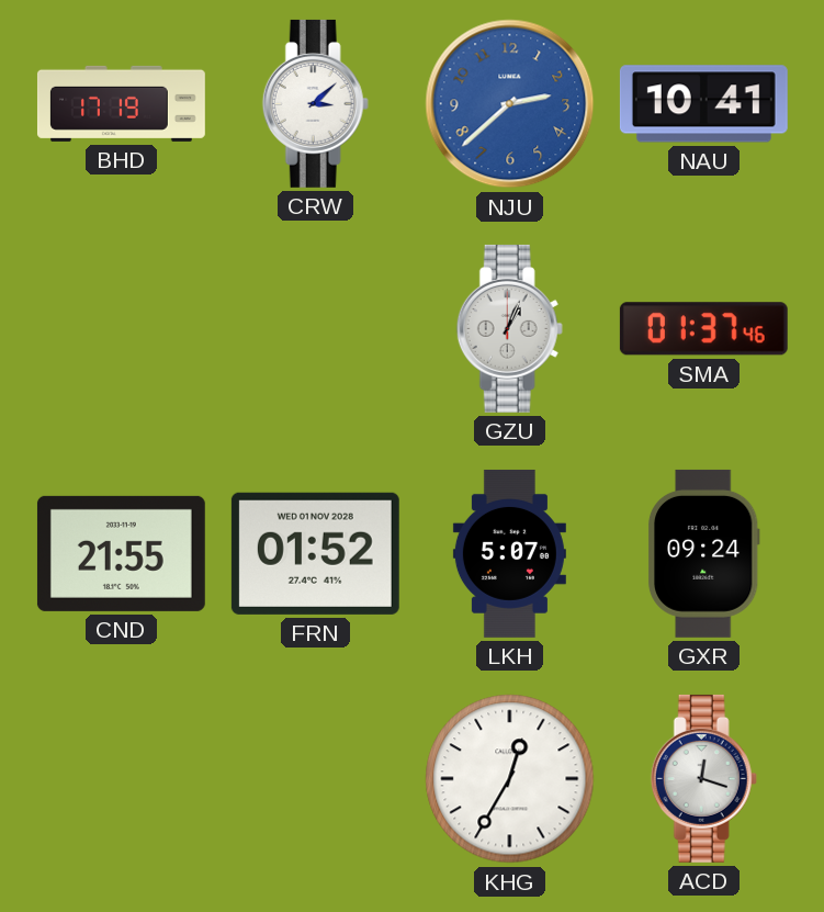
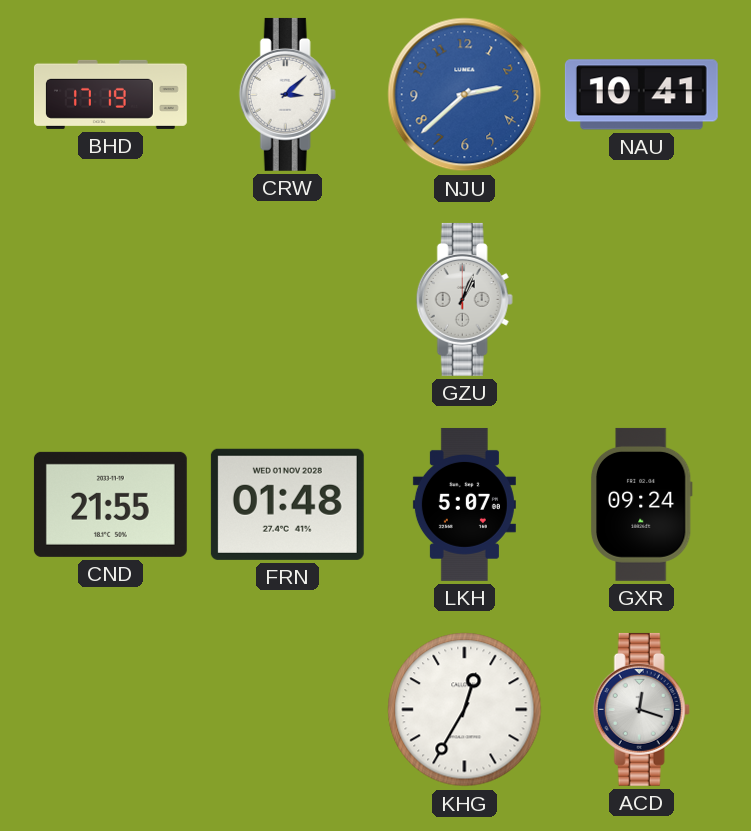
SMA: 01:37 -> none
FRN: 01:52 -> 01:48
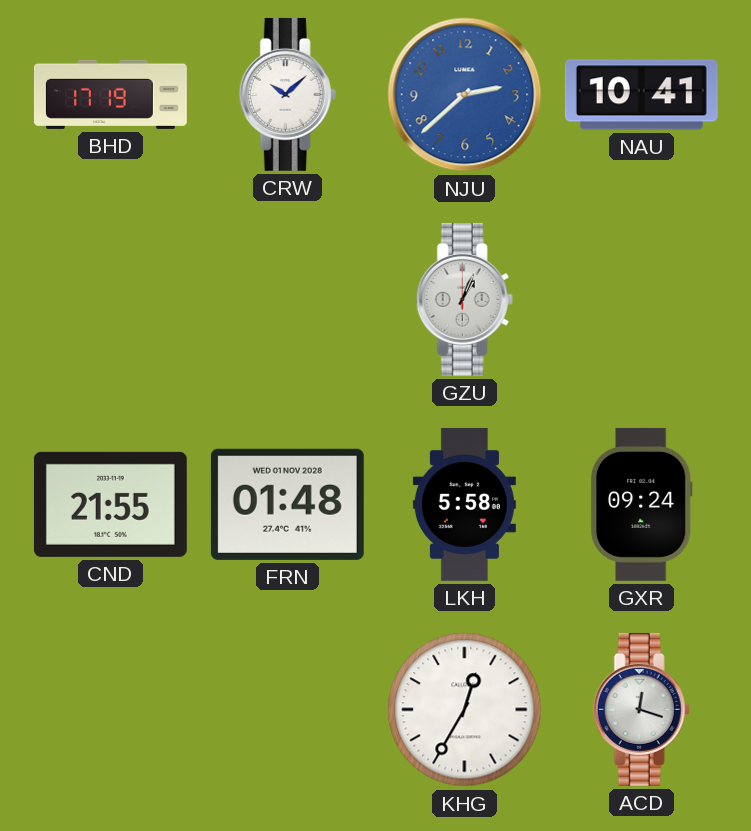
CRW: 3:08 -> 10:08
LKH: 5:07 -> 5:58
